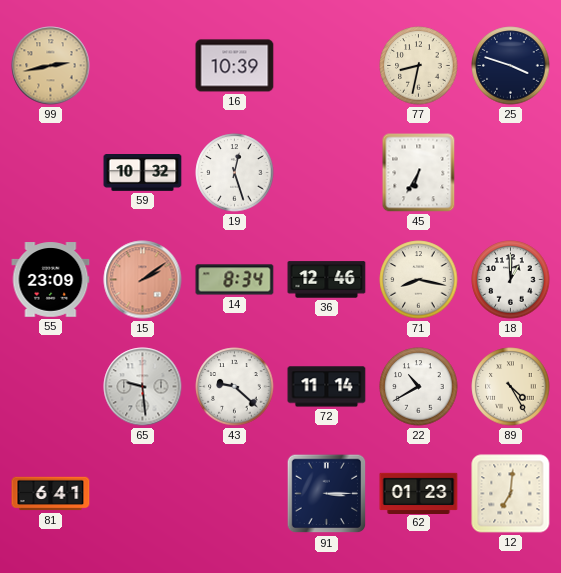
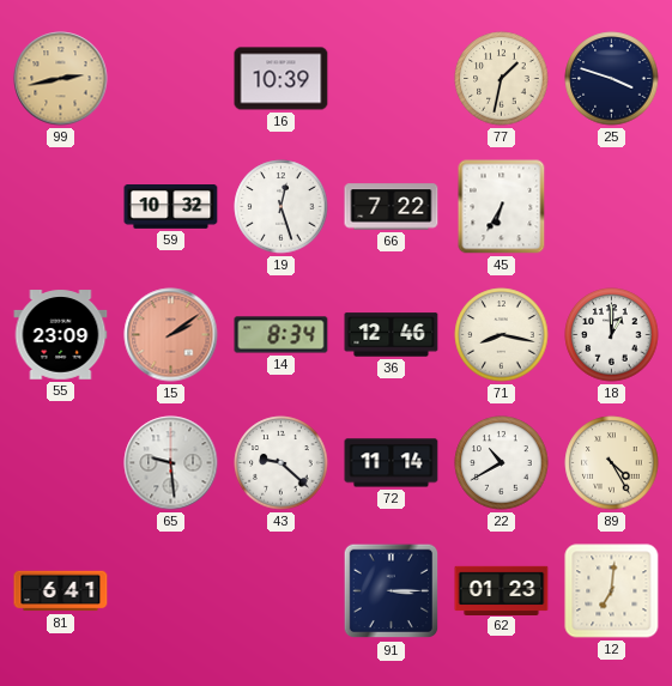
77: 8:32 -> 1:32
66: none -> 7:22
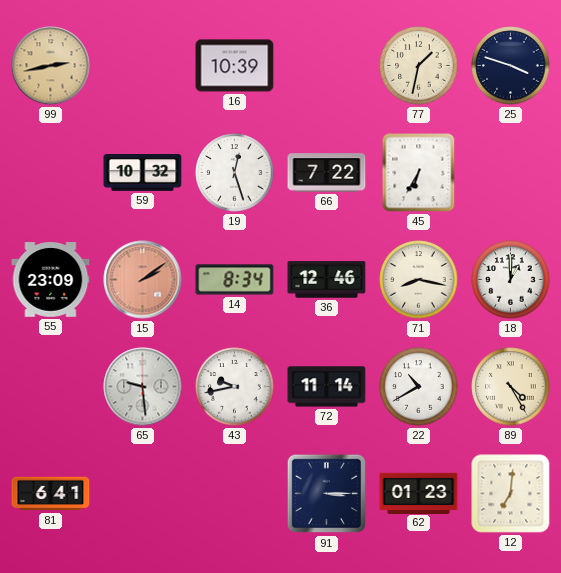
43: 9:22 -> 9:43
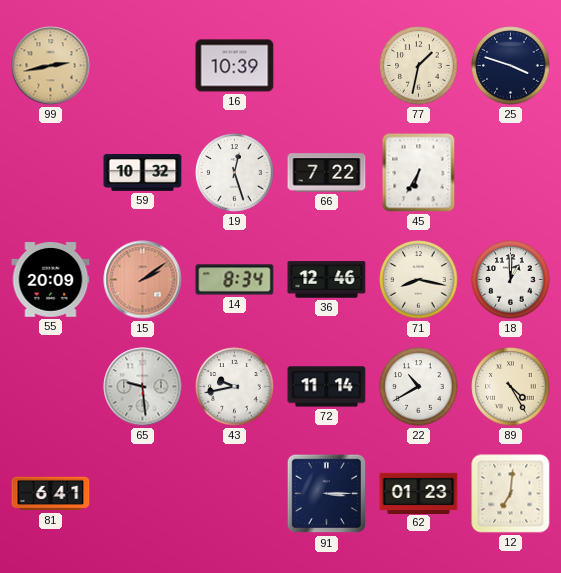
55: 23:09 -> 20:09
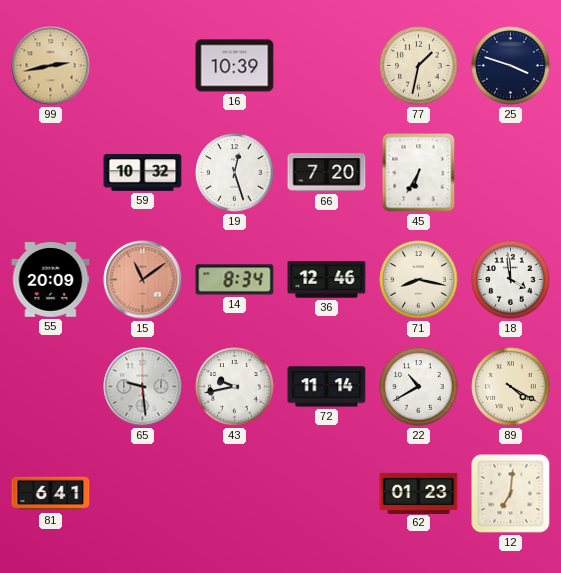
66: 7:22 -> 7:20
15: 2:09 -> 11:09
18: 1:00 -> 3:59
89: 4:25 -> 4:20
91: 3:15 -> none
